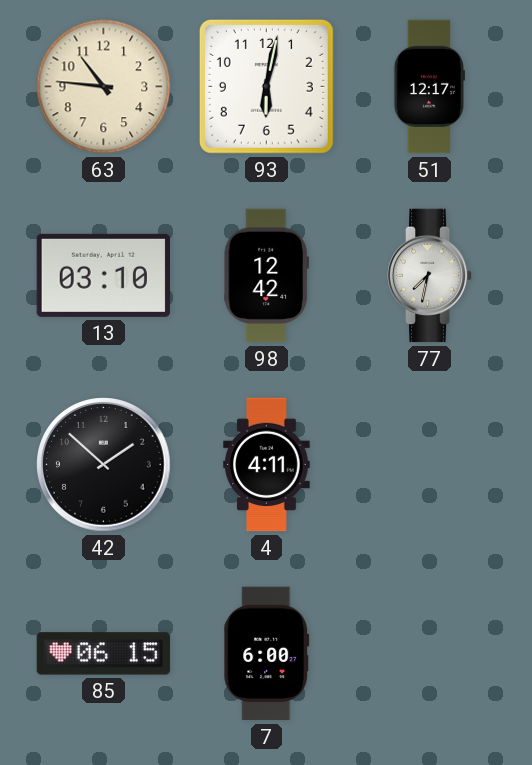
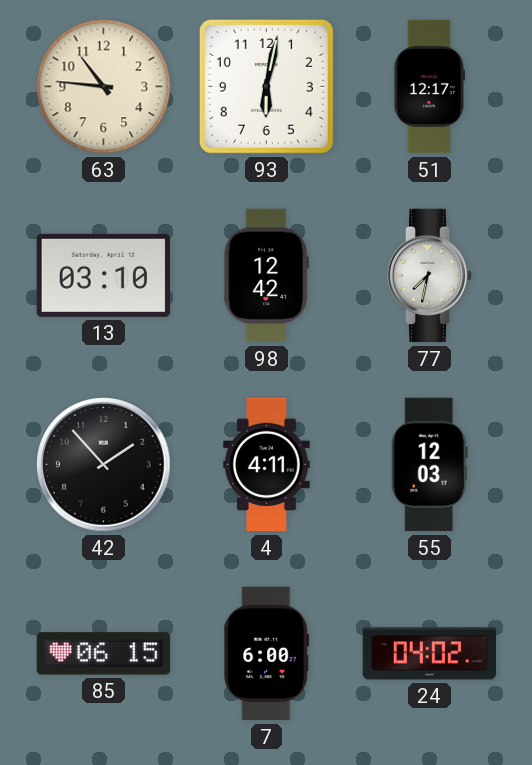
42: 1:52 -> 1:53
55: none -> 12:03
24: none -> 04:02
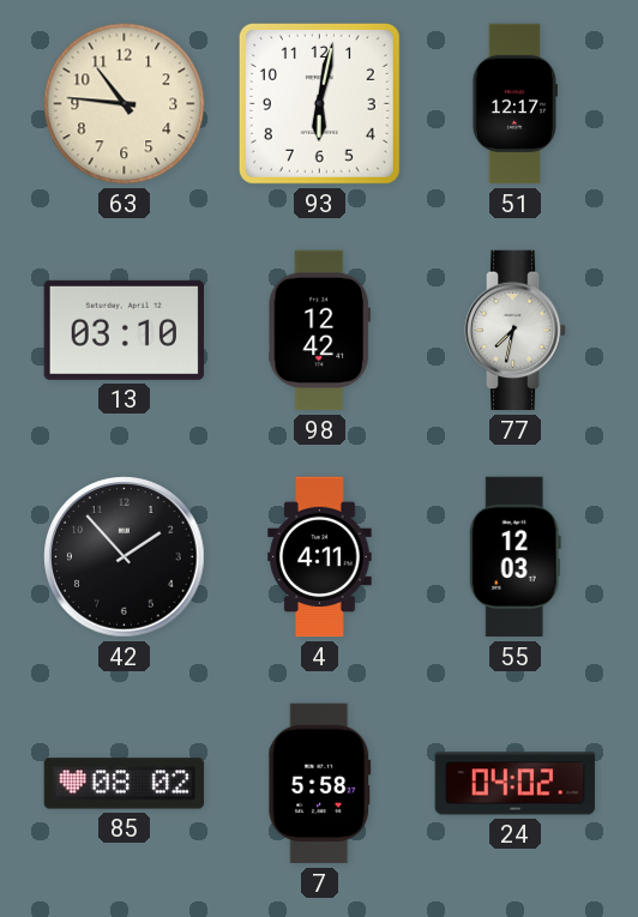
85: 06:15 -> 08:02
7: 6:00 -> 5:58
